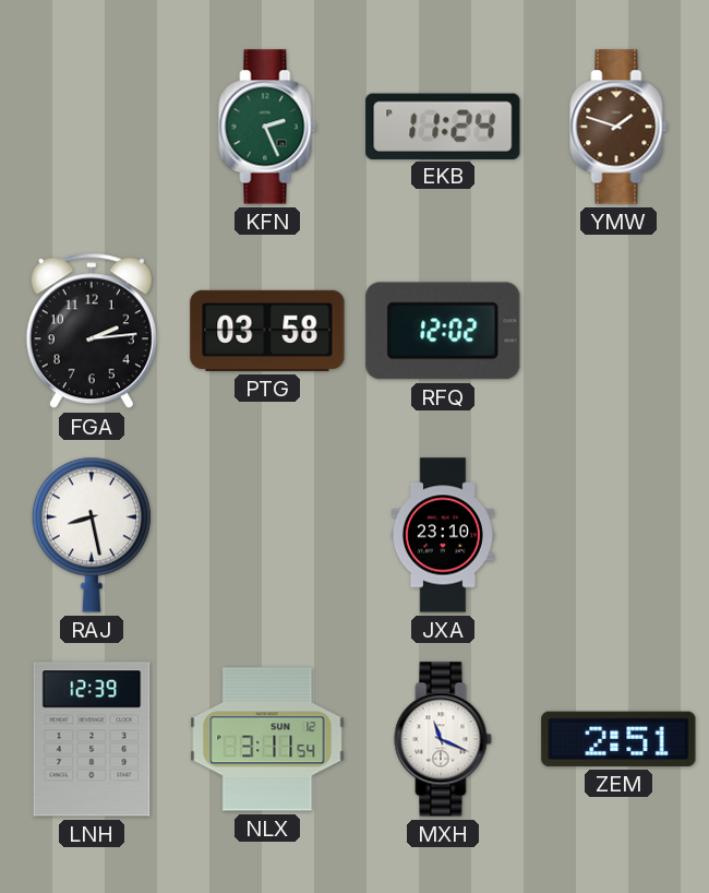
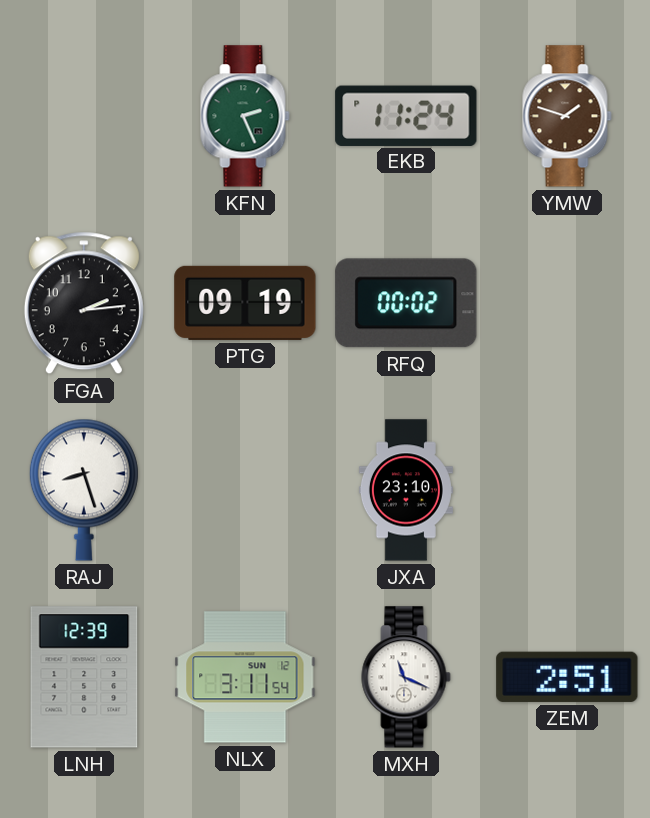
PTG: 03:58 -> 09:19
RFQ: 12:02 -> 00:02
RAJ: 8:28 -> 8:27
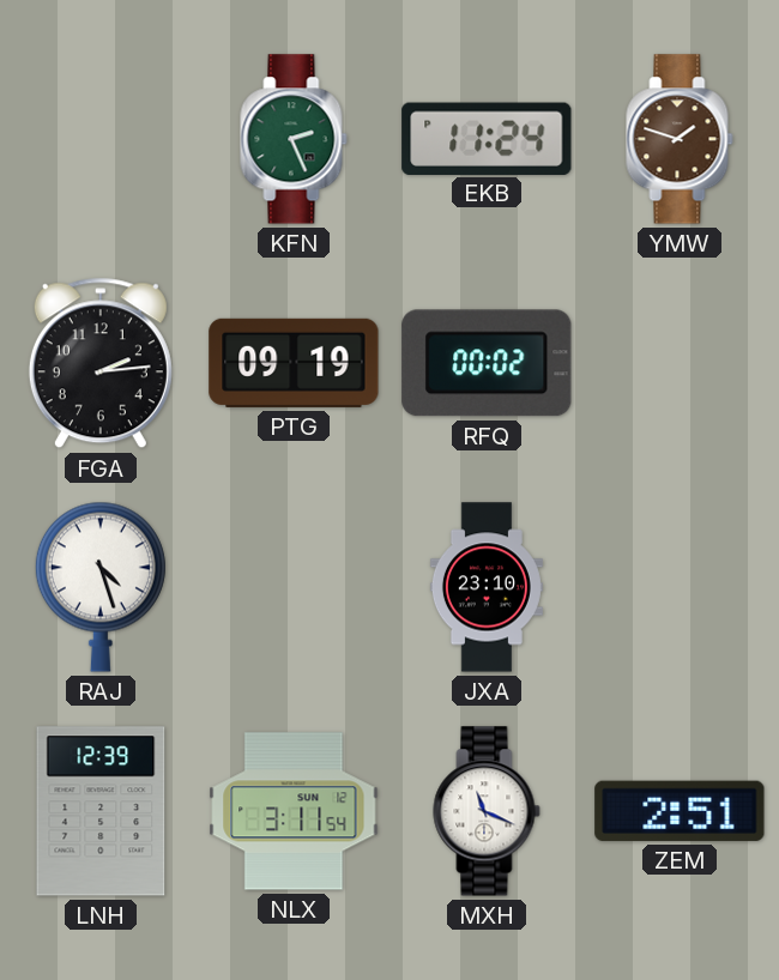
RAJ: 8:27 -> 4:27
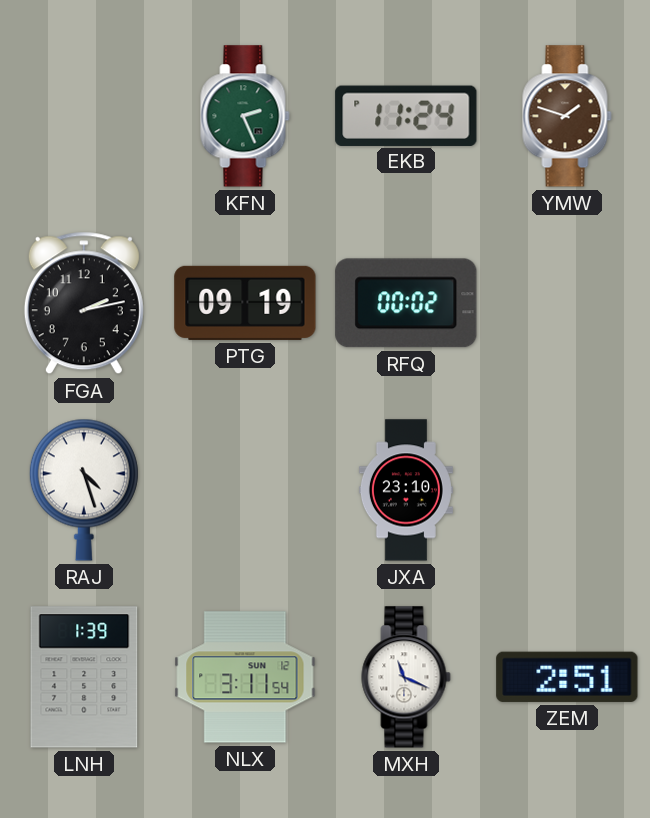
FGA: 2:14 -> 2:13
LNH: 12:39 -> 1:39
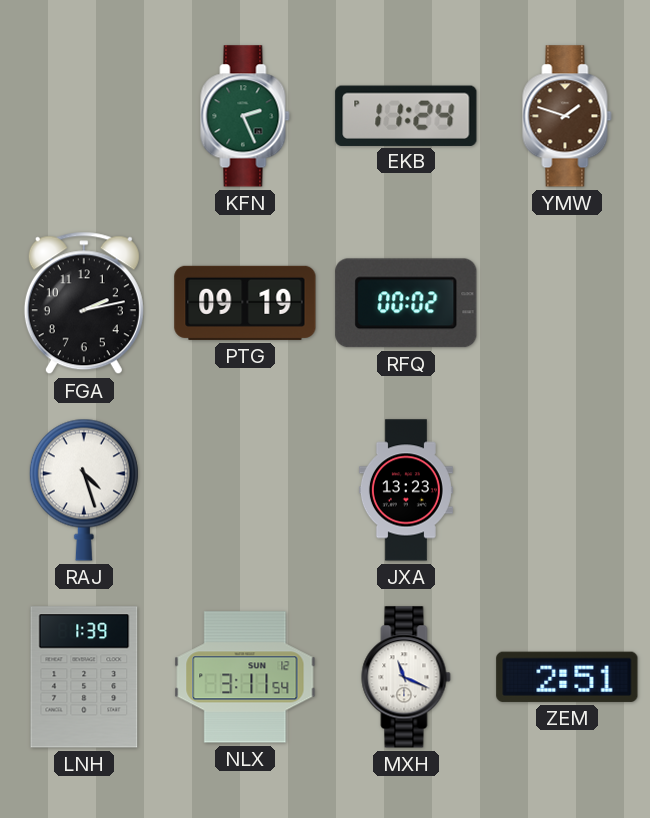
JXA: 23:10 -> 13:23
